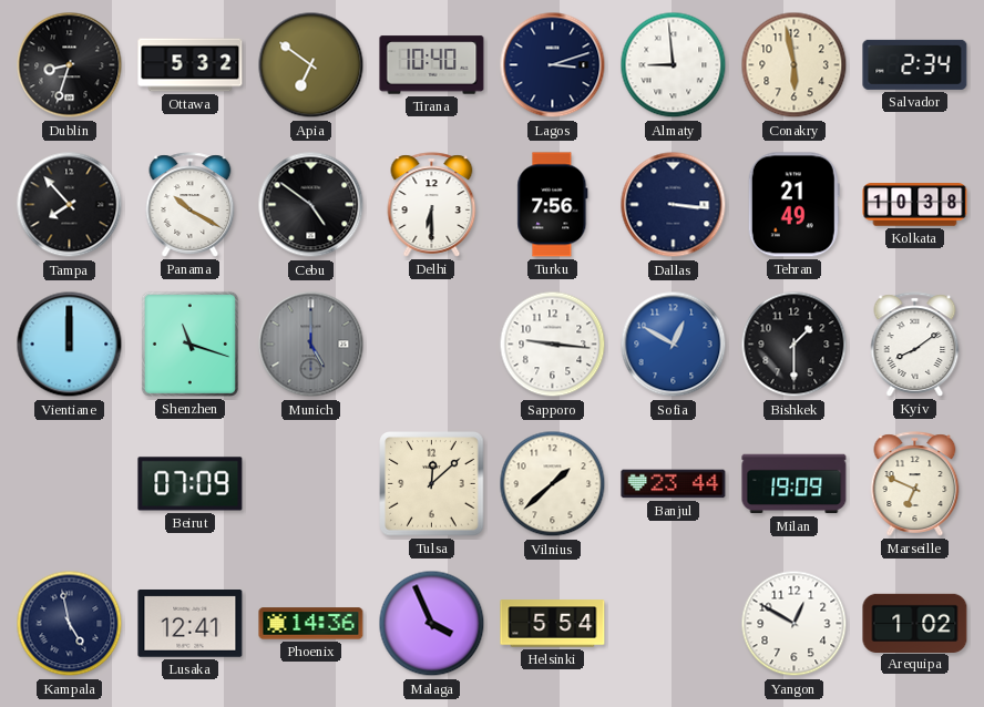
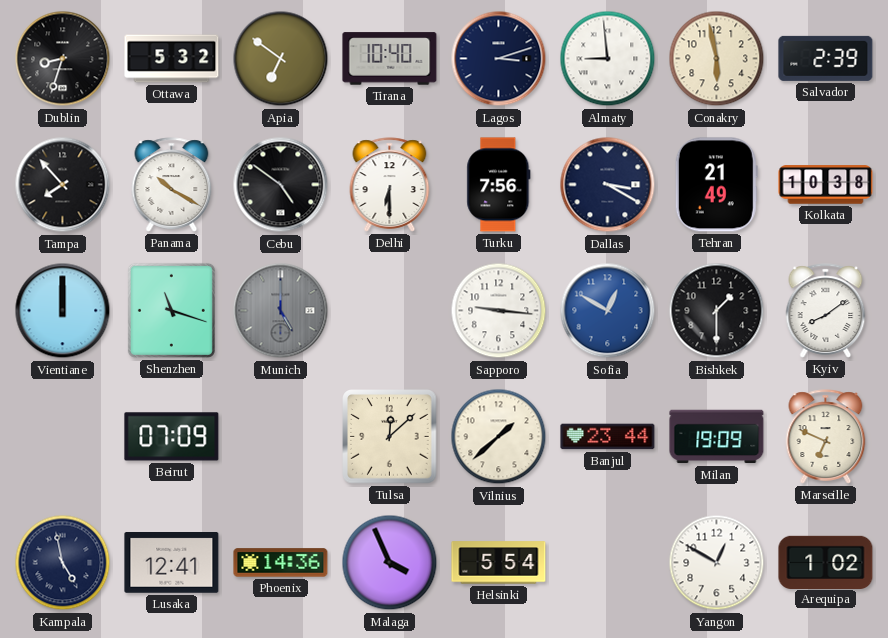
Salvador: 2:34 -> 2:39
Dallas: 3:16 -> 3:20
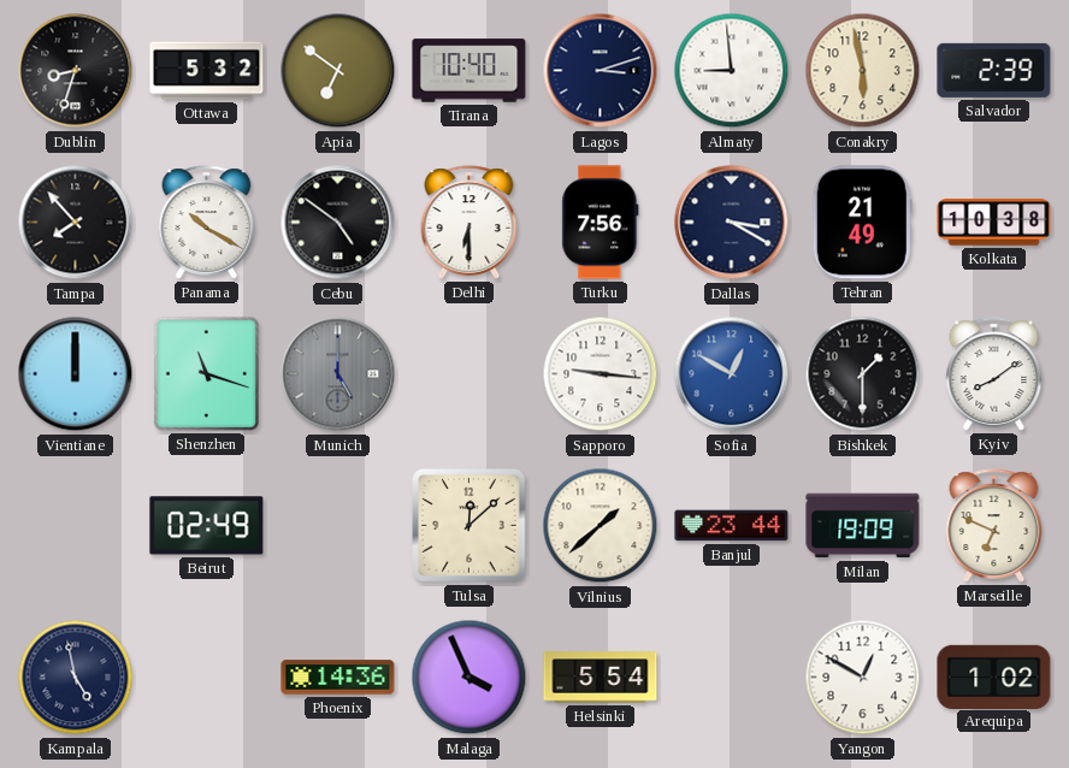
Beirut: 07:09 -> 02:49
Lusaka: 12:41 -> none
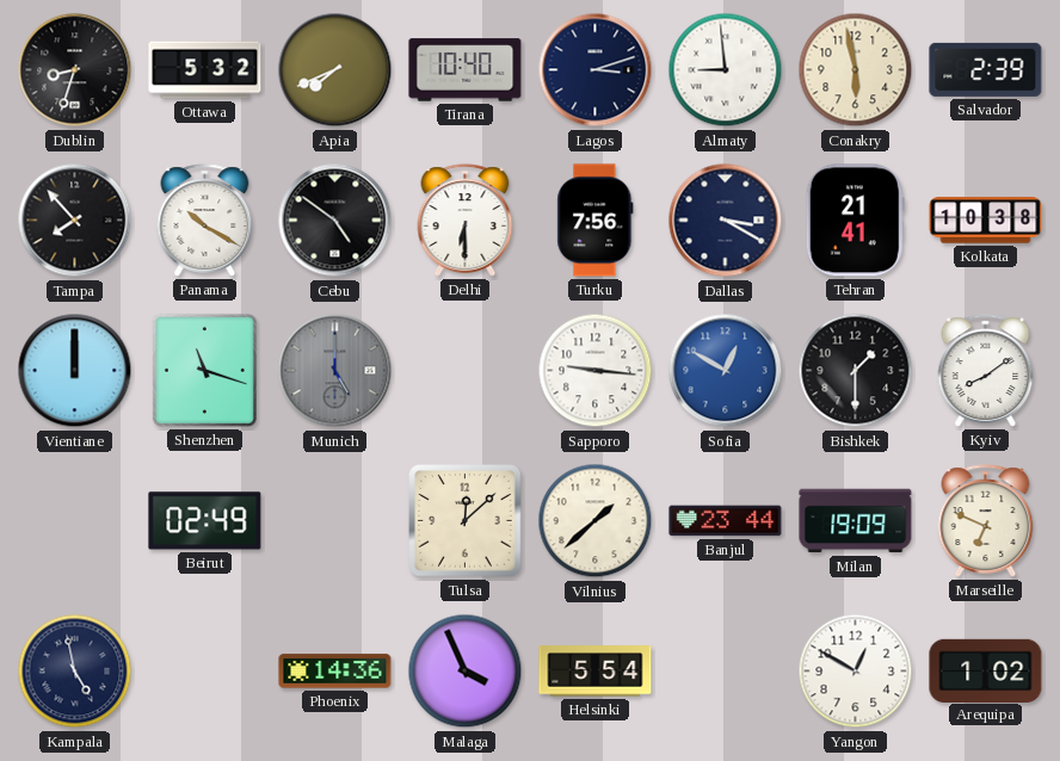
Apia: 6:51 -> 7:41
Tehran: 21:49 -> 21:41
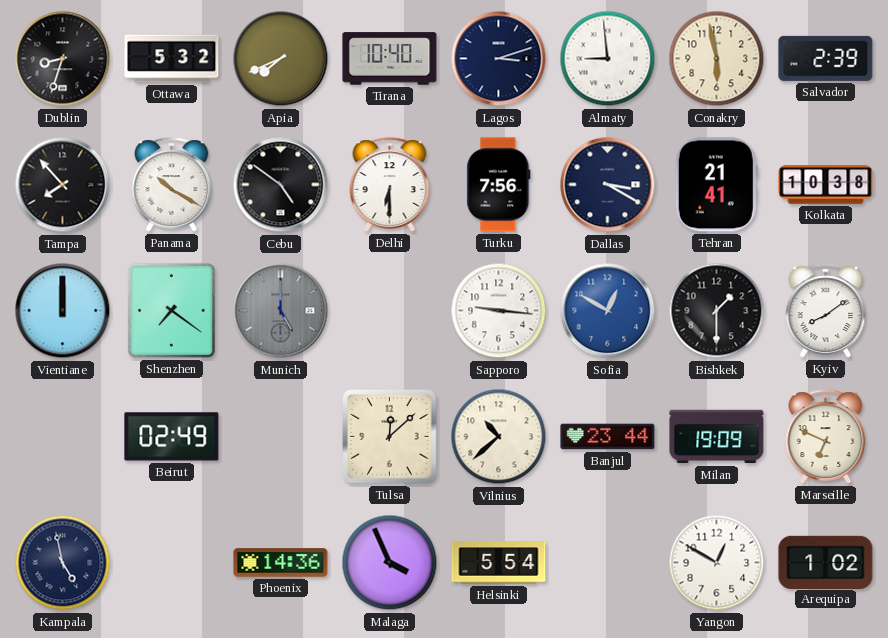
Shenzhen: 11:18 -> 7:21
Vilnius: 1:38 -> 10:38
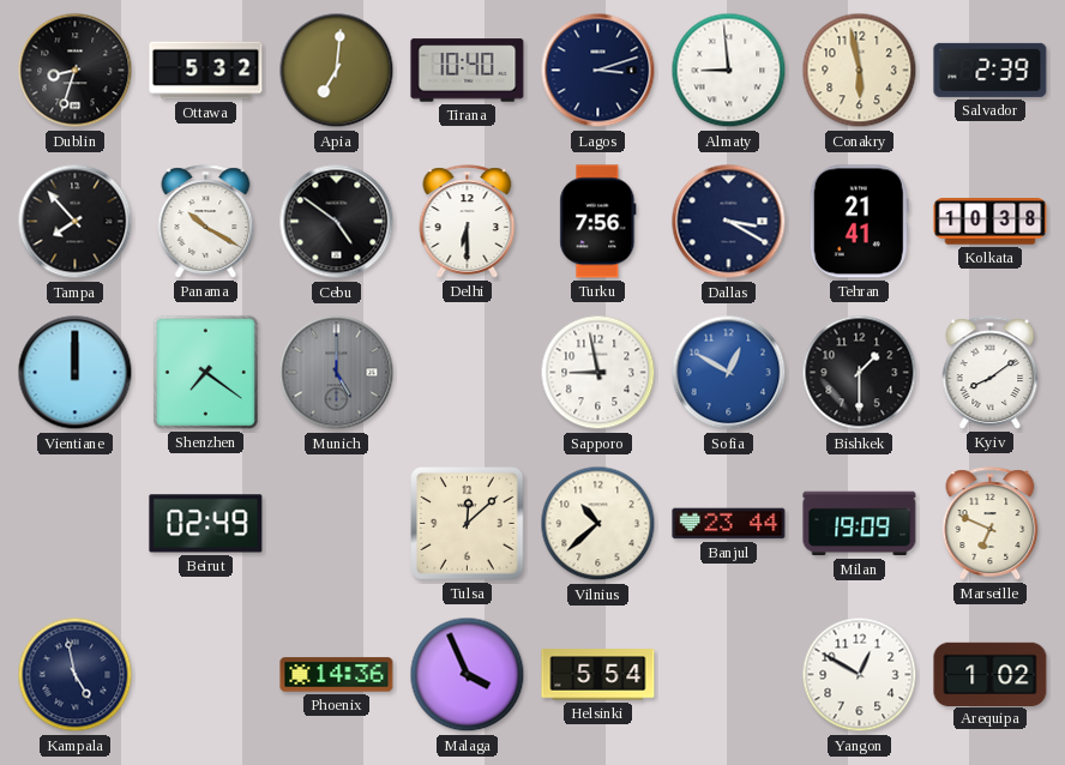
Apia: 7:41 -> 7:01
Sapporo: 9:16 -> 8:58
